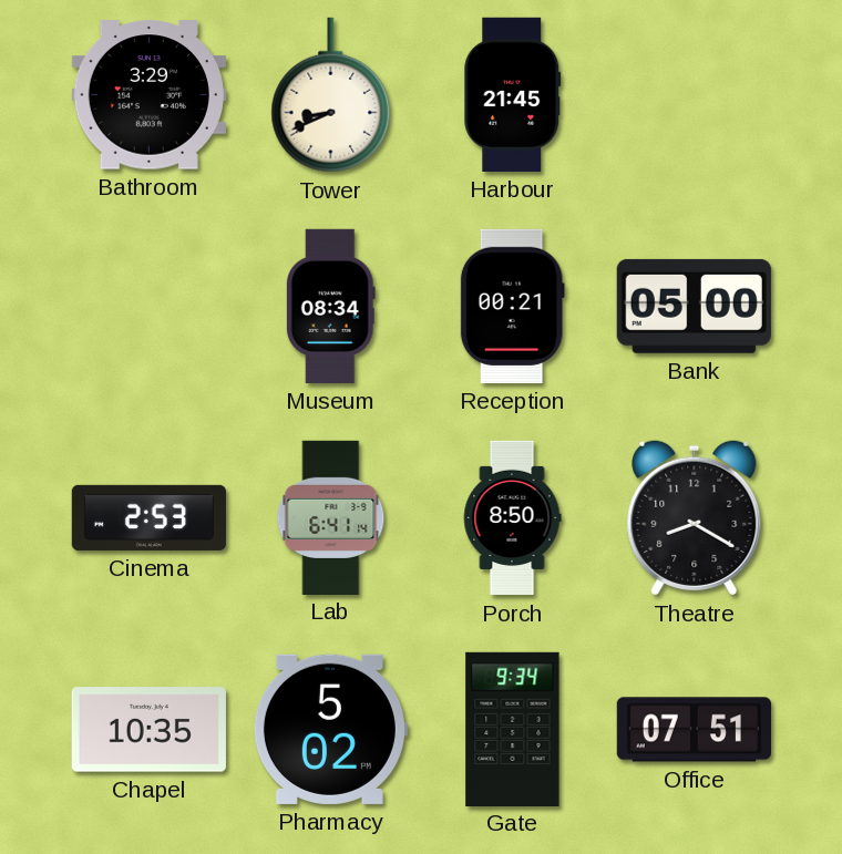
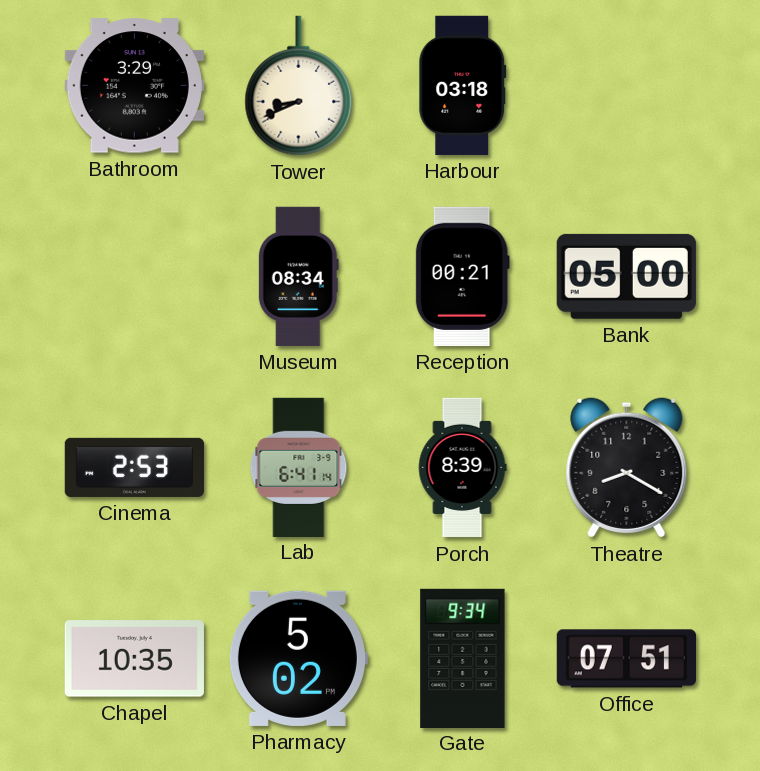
Harbour: 21:45 -> 03:18
Porch: 8:50 -> 8:39
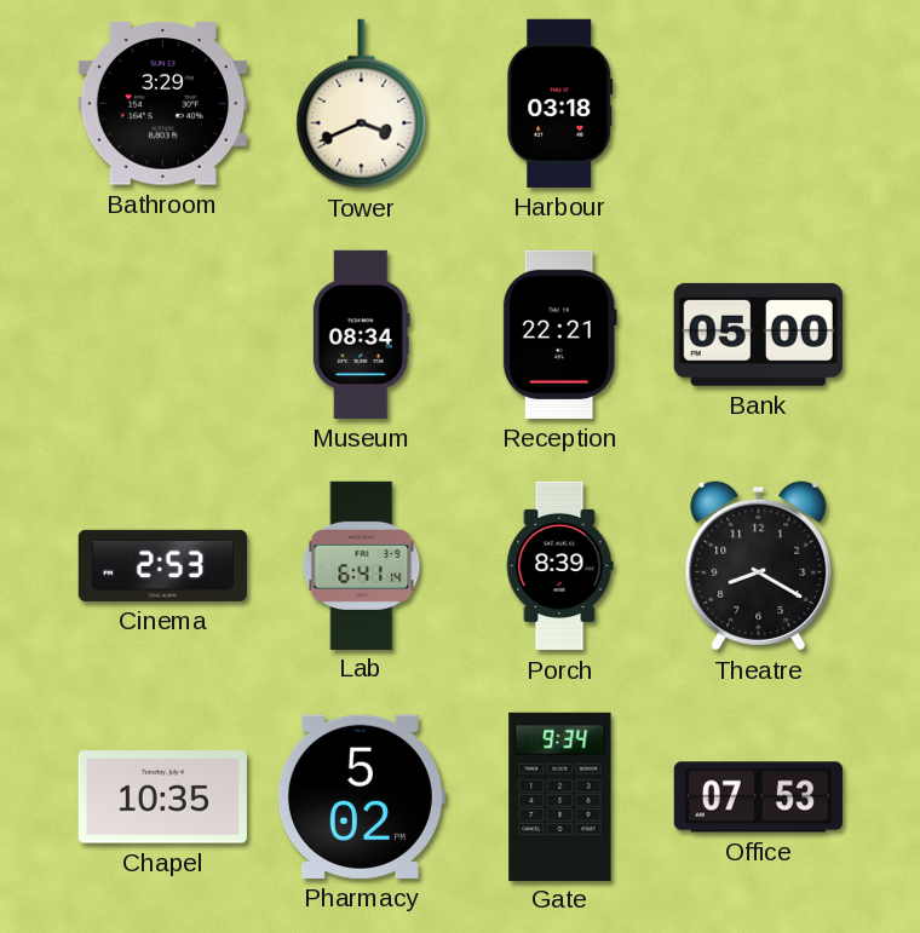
Tower: 8:41 -> 3:41
Reception: 00:21 -> 22:21
Office: 07:51 -> 07:53
